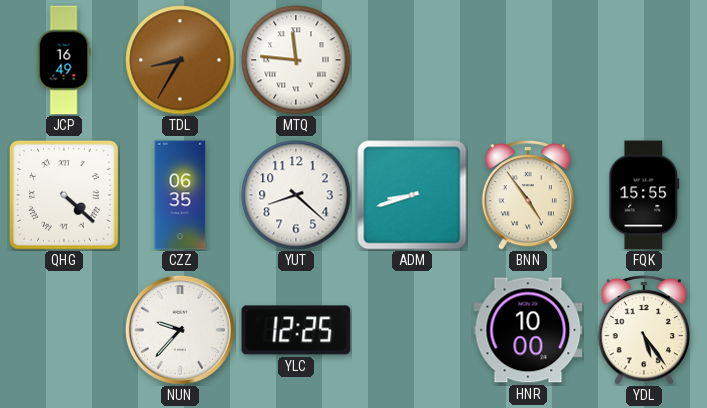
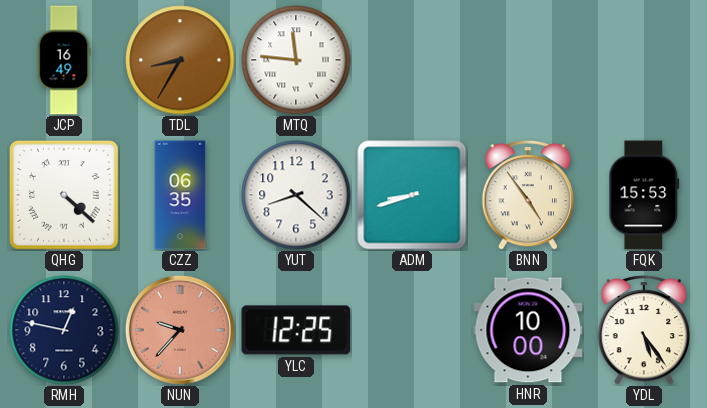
FQK: 15:55 -> 15:53
RMH: none -> 12:47
NUN dial: white -> salmon
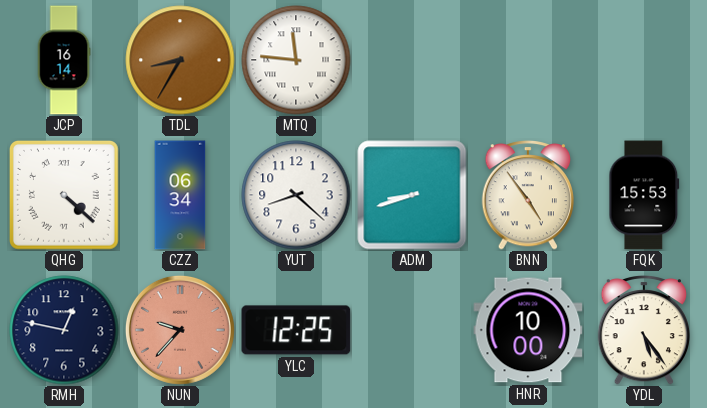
JCP: 16:49 -> 16:14
CZZ: 06:35 -> 06:34
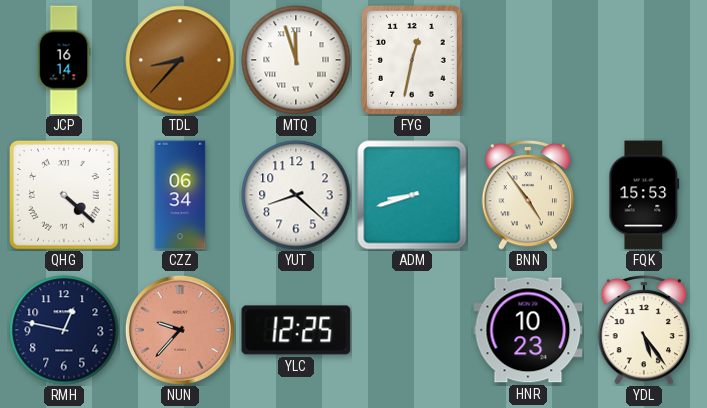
TDL: 8:35 -> 8:37
MTQ: 11:46 -> 11:57
FYG: none -> 12:32
HNR: 10:00 -> 10:23
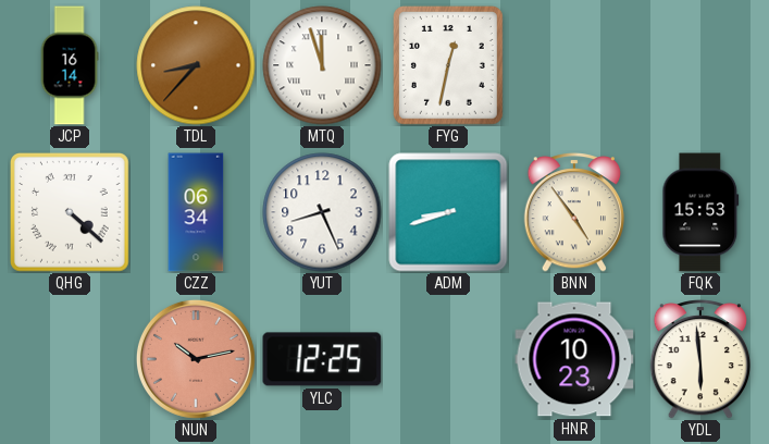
YUT: 8:22 -> 8:26
RMH: 12:47 -> none
NUN: 9:37 -> 10:13
YDL: 5:24 -> 5:59
